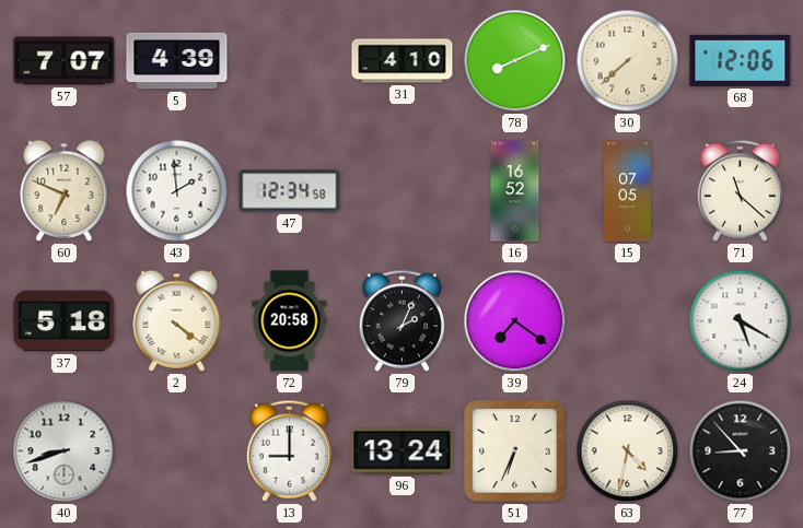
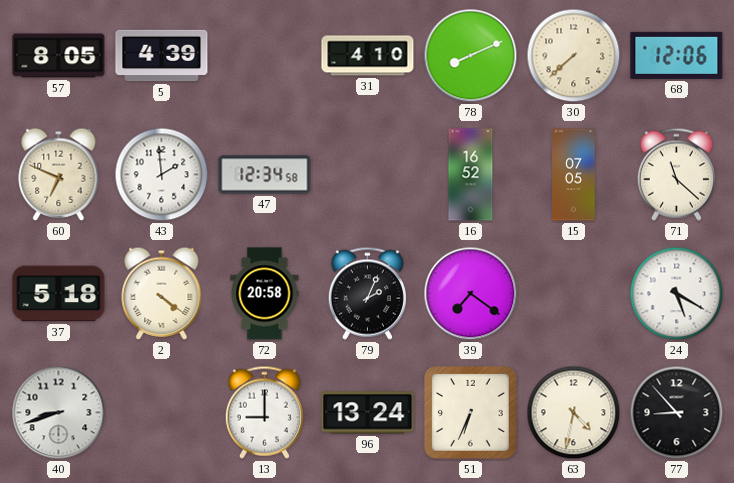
57: 7:07 -> 8:05
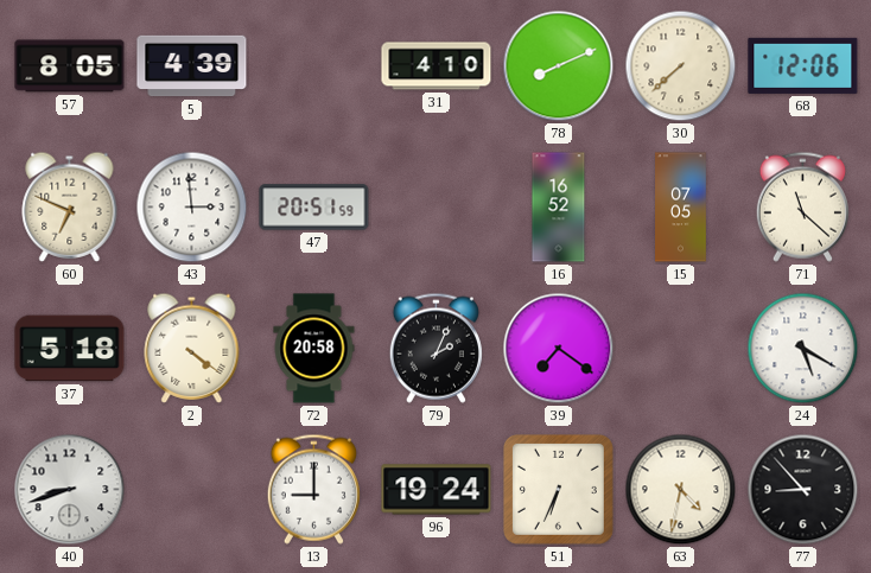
43: 1:59 -> 2:59
47: 12:34 -> 20:51
96: 13:24 -> 19:24
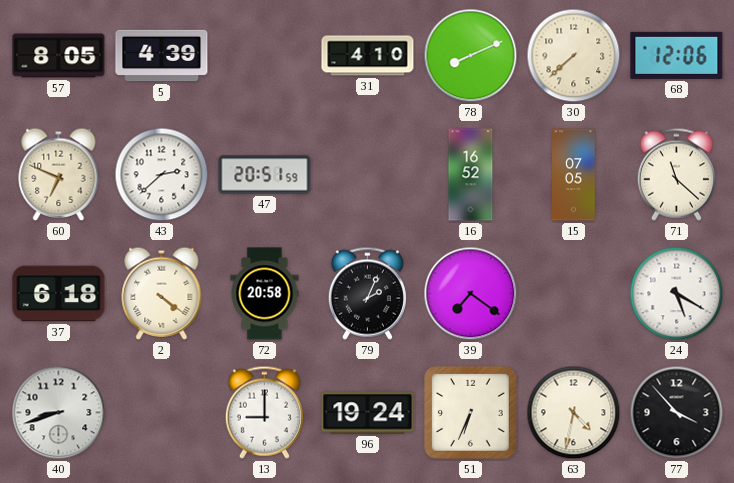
43: 2:59 -> 2:38
37: 5:18 -> 6:18
77: 8:53 -> 3:53
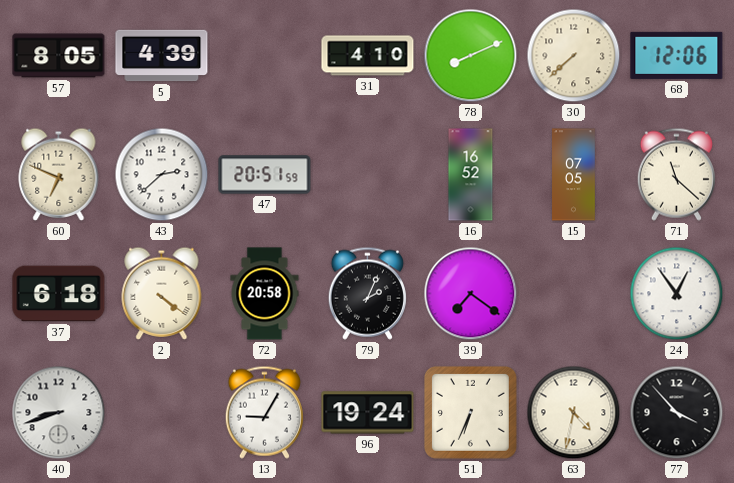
24: 5:20 -> 12:54
13: 9:00 -> 9:05
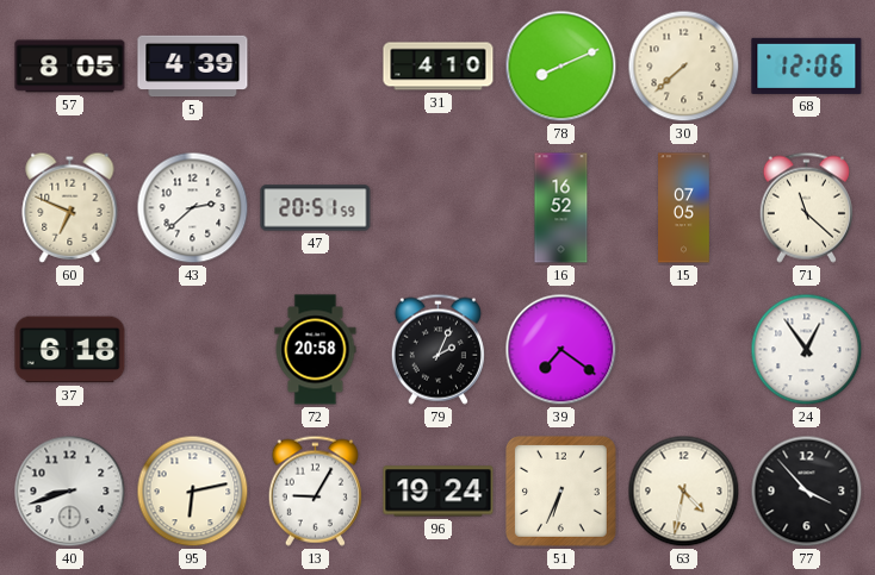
2: 4:21 -> none
95: none -> 6:13
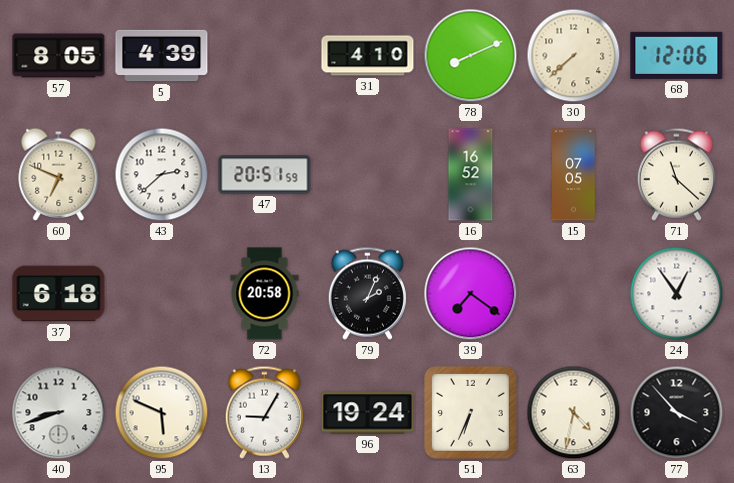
95: 6:13 -> 5:49
